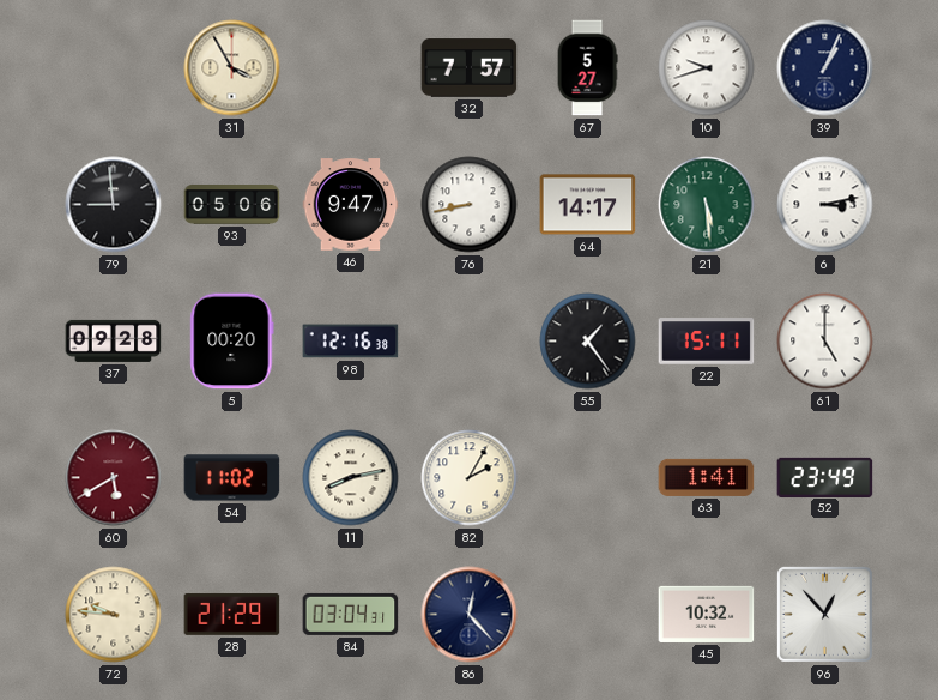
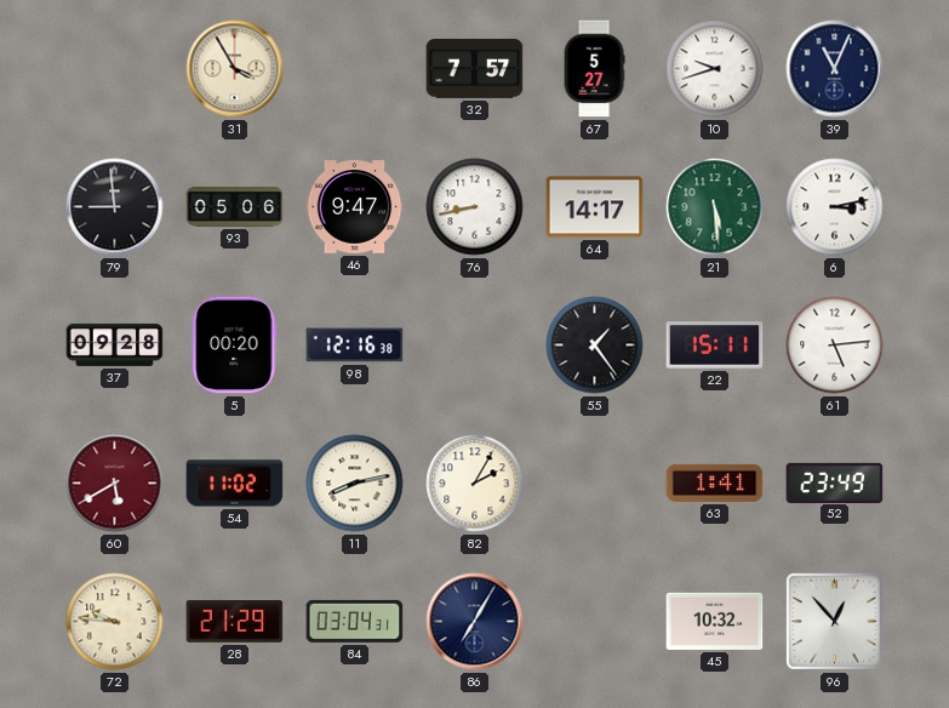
39: 1:04 -> 11:04
61: 5:00 -> 5:14
86: 12:23 -> 7:05
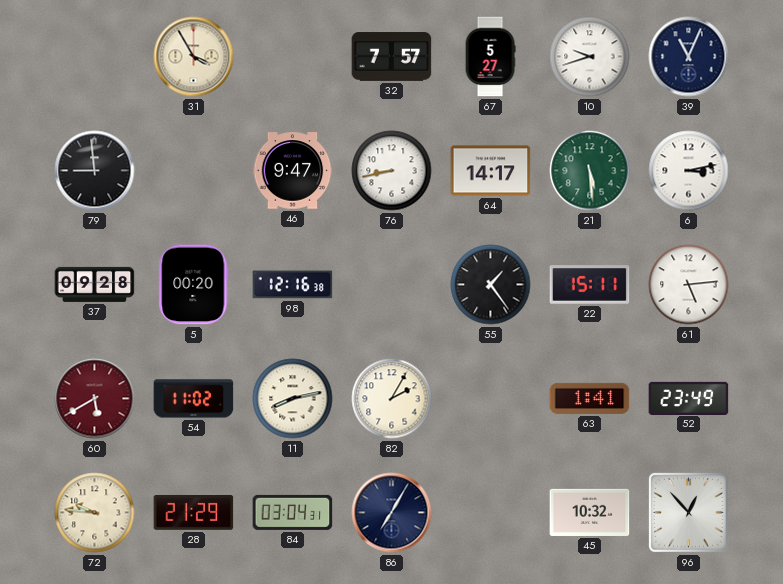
93: 05:06 -> none
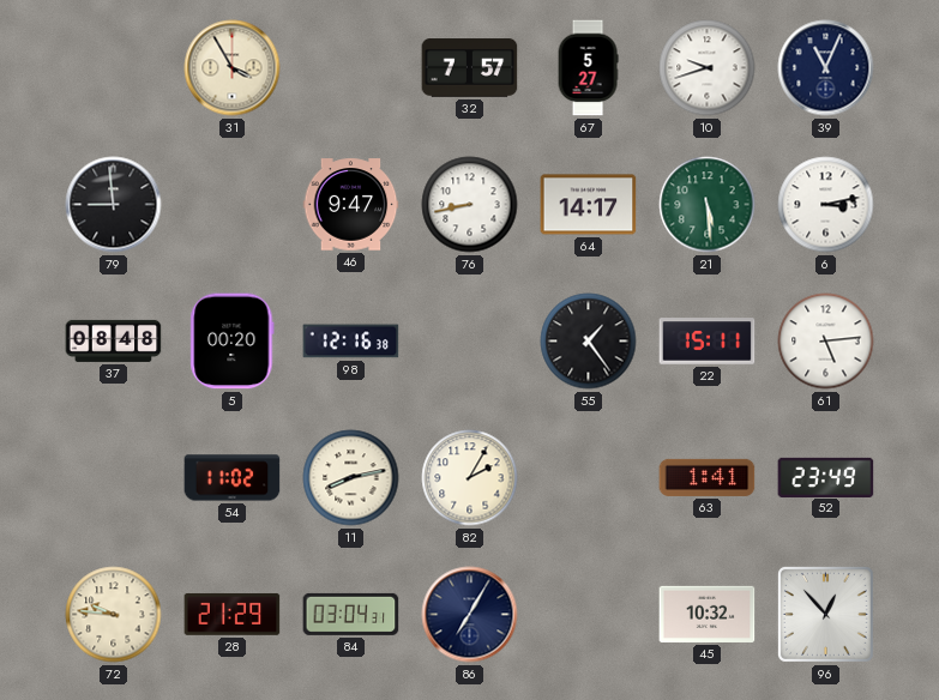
37: 09:28 -> 08:48
60: 5:40 -> none
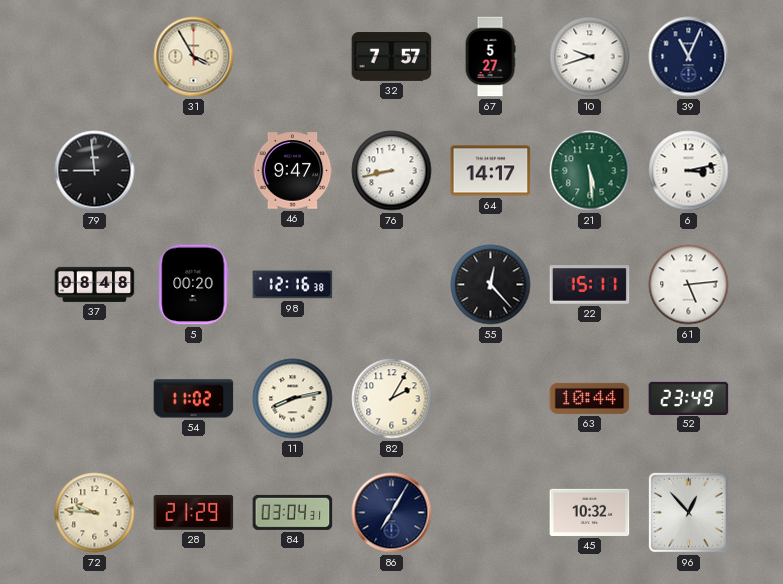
55: 1:24 -> 12:23
63: 1:41 -> 10:44
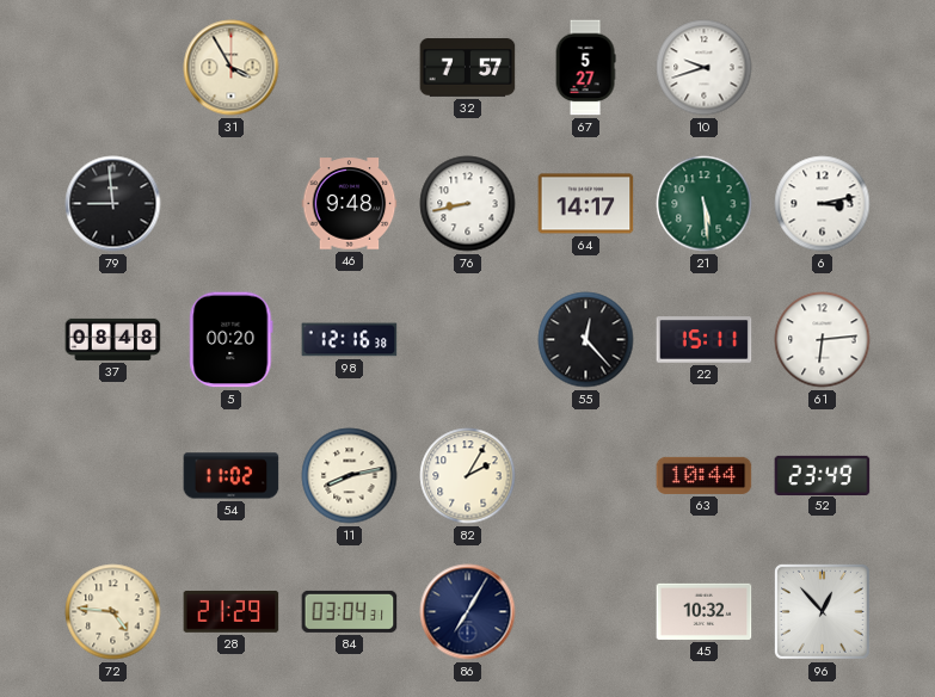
39: 11:04 -> none
46: 9:47 -> 9:48
61: 5:14 -> 6:14
72: 9:46 -> 4:46
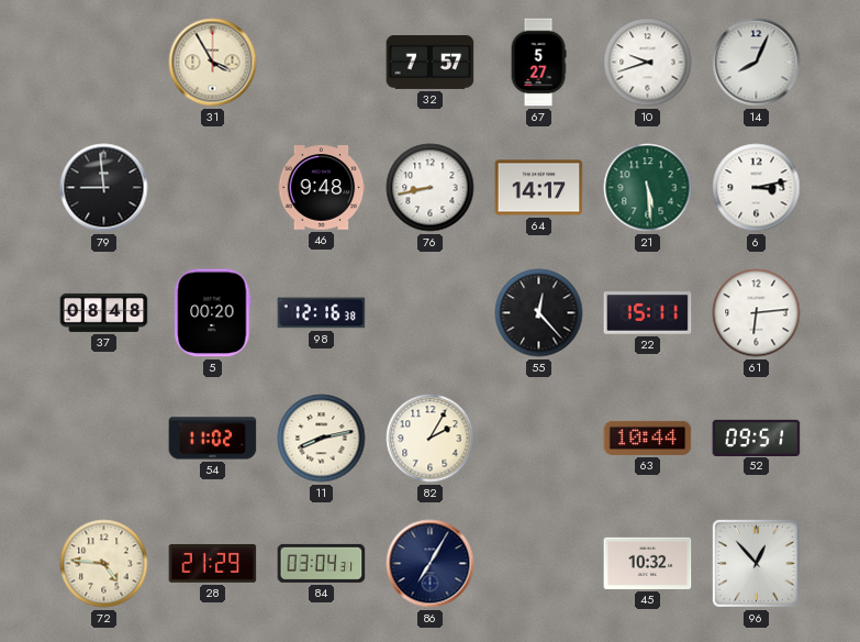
14: none -> 8:04
52: 23:49 -> 09:51
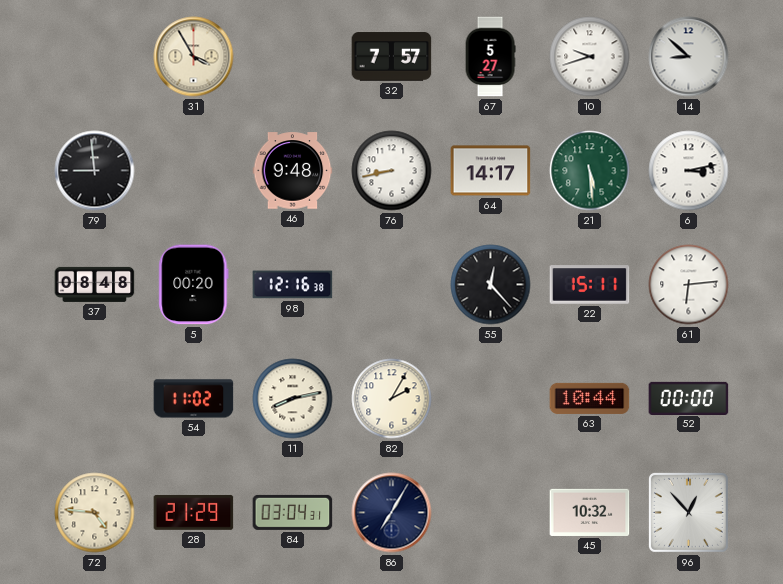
14: 8:04 -> 8:52
52: 09:51 -> 00:00
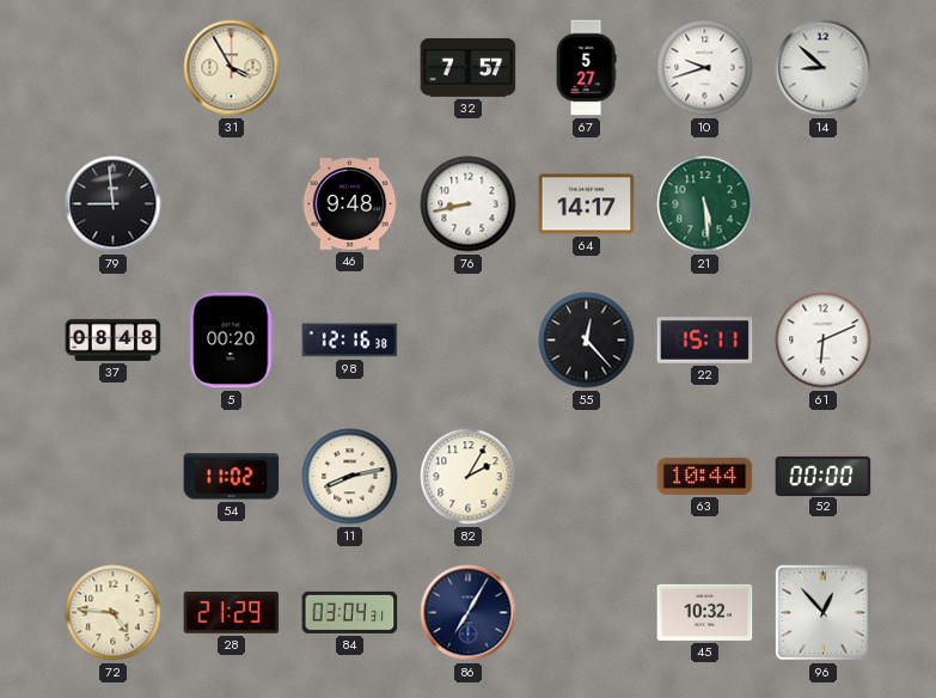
6: 3:13 -> none
61: 6:14 -> 6:11
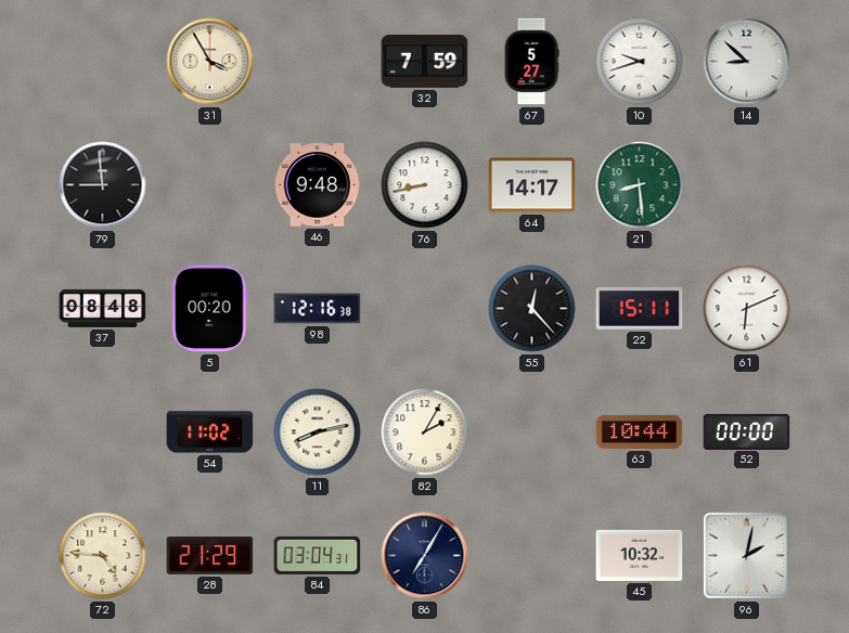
32: 7:57 -> 7:59
21: 5:29 -> 8:29
96: 12:53 -> 2:02
